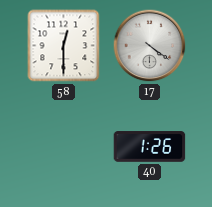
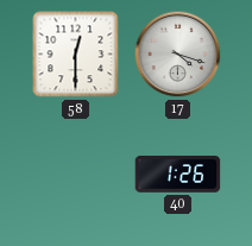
17: 4:21 -> 4:18
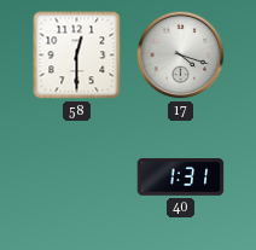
40: 1:26 -> 1:31
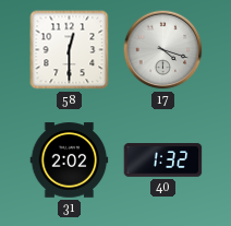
31: none -> 2:02
40: 1:31 -> 1:32
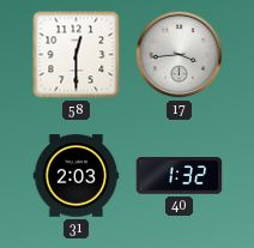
17: 4:18 -> 3:44
31: 2:02 -> 2:03
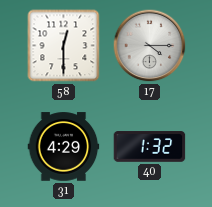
17: 3:44 -> 4:15
31: 2:03 -> 4:29
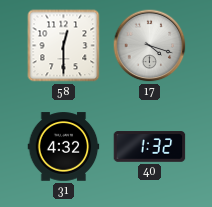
17: 4:15 -> 4:18
31: 4:29 -> 4:32
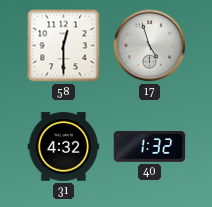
17: 4:18 -> 4:57
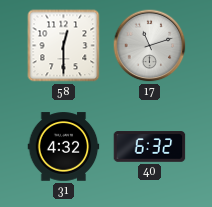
17: 4:57 -> 11:12
40: 1:32 -> 6:32
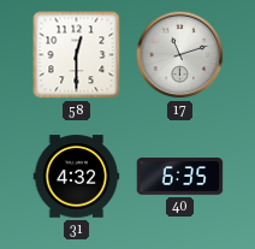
40: 6:32 -> 6:35
